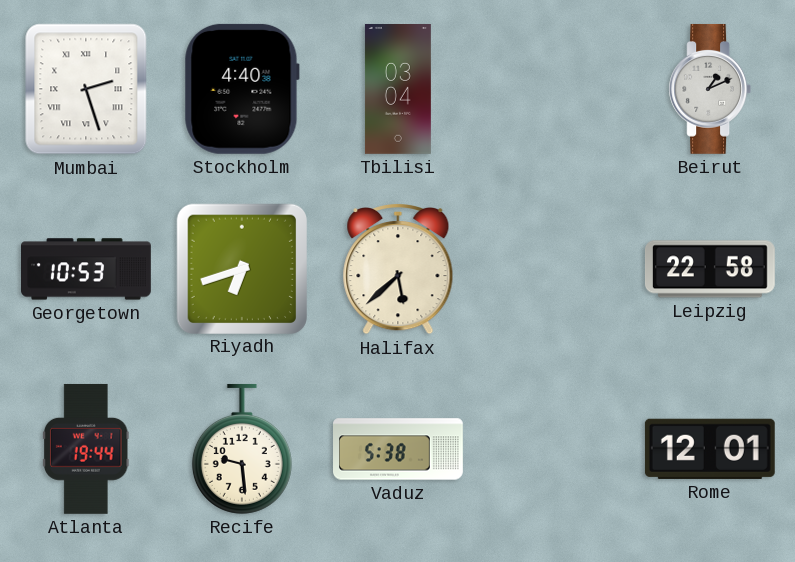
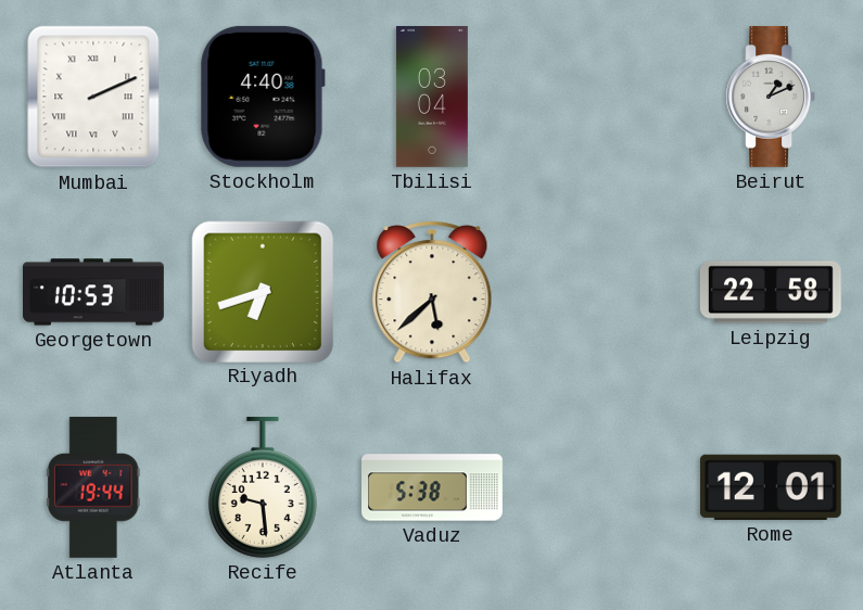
Mumbai: 2:27 -> 2:11
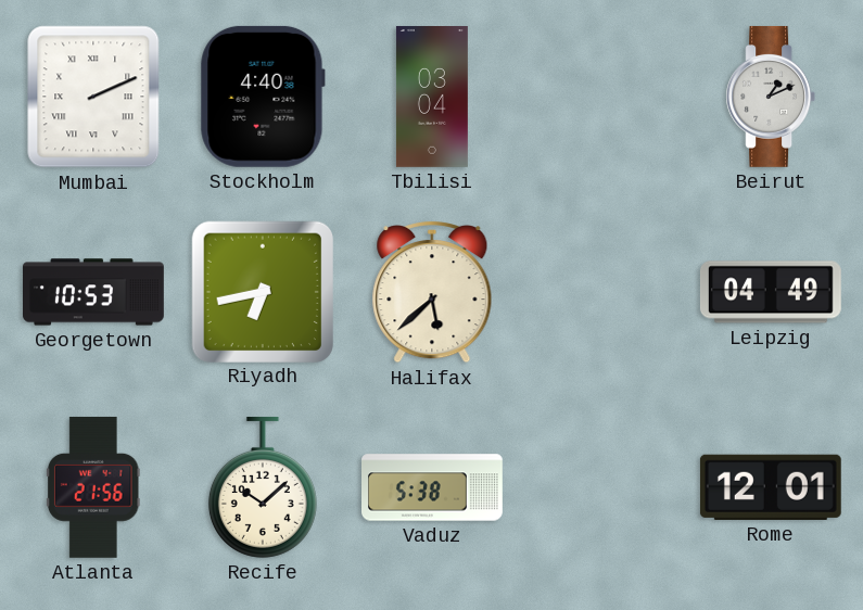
Riyadh: 6:42 -> 6:43
Leipzig: 22:58 -> 04:49
Atlanta: 19:44 -> 21:56
Recife: 9:29 -> 10:08
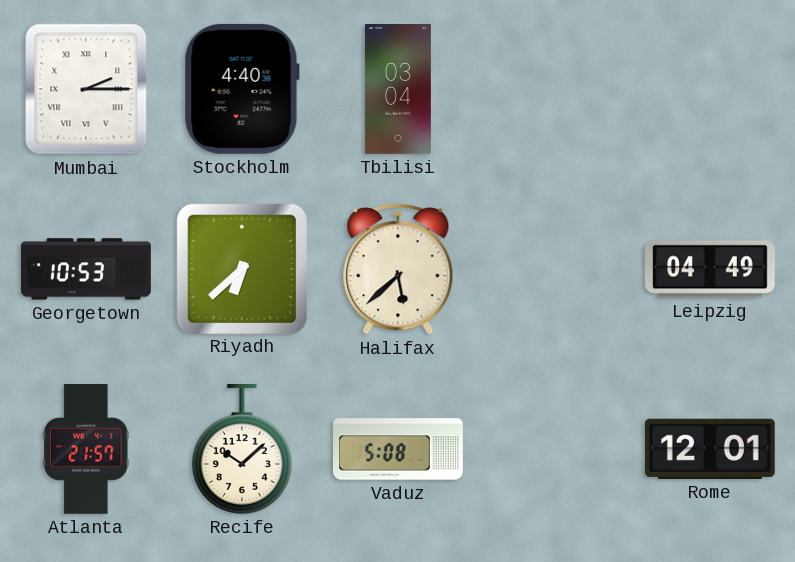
Mumbai: 2:11 -> 2:15
Beirut: 1:11 -> none
Riyadh: 6:43 -> 6:38
Atlanta: 21:56 -> 21:57
Vaduz: 5:38 -> 5:08
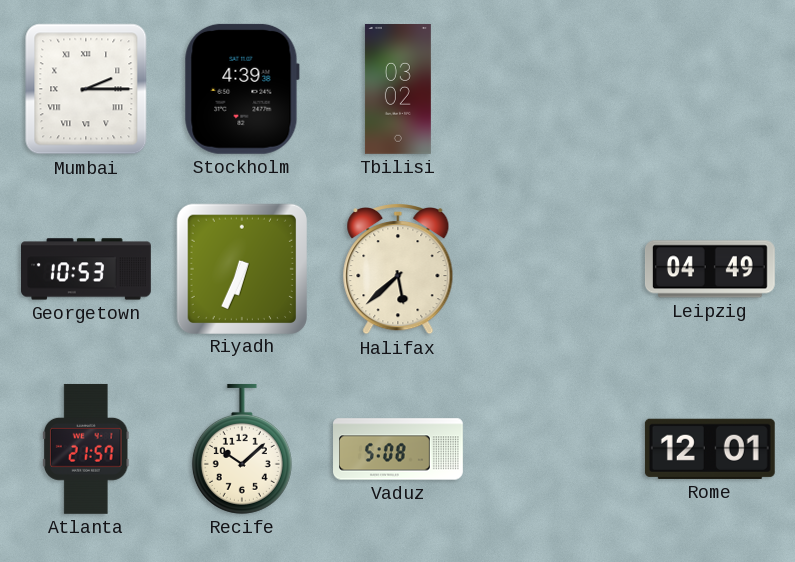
Stockholm: 4:40 -> 4:39
Tbilisi: 03:04 -> 03:02
Riyadh: 6:38 -> 6:34
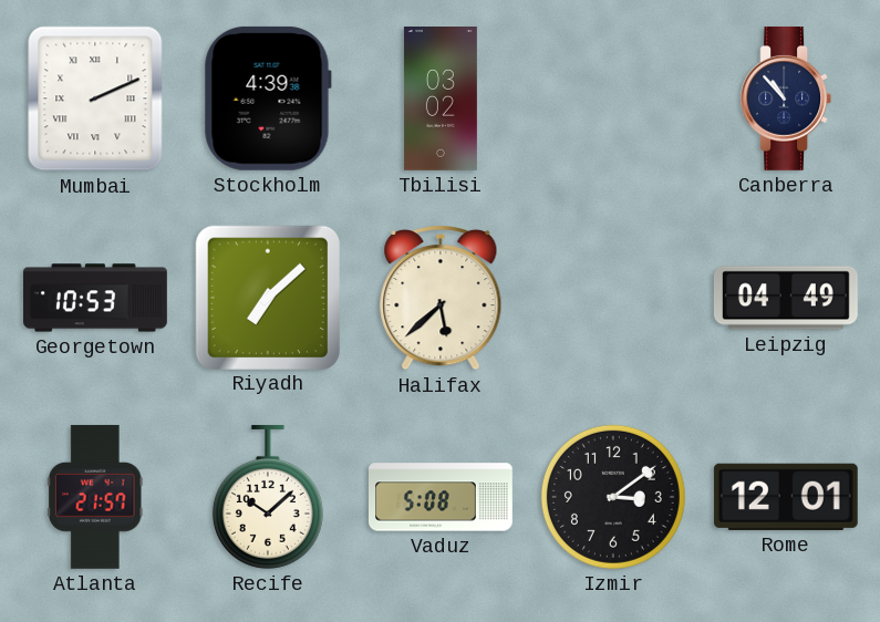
Mumbai: 2:15 -> 2:11
Canberra: none -> 10:53
Riyadh: 6:34 -> 7:08
Izmir: none -> 3:09
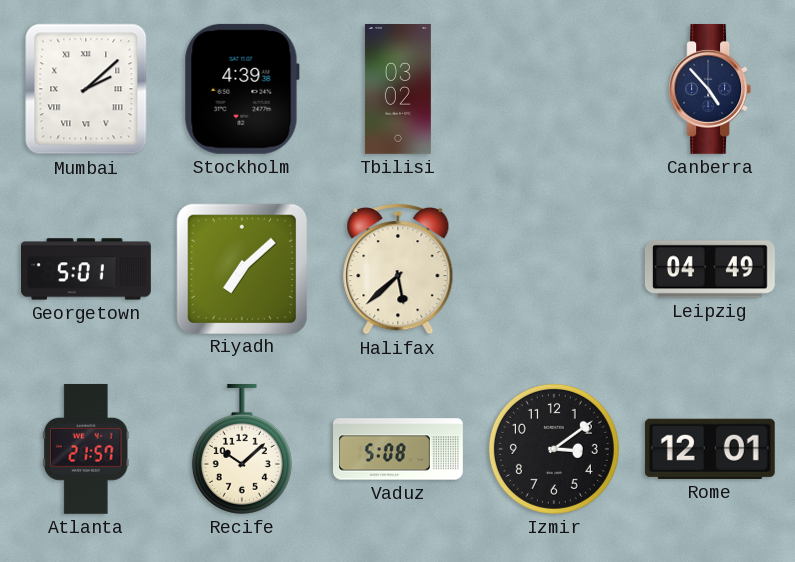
Mumbai: 2:11 -> 2:08
Canberra: 10:53 -> 4:53
Georgetown: 10:53 -> 5:01
